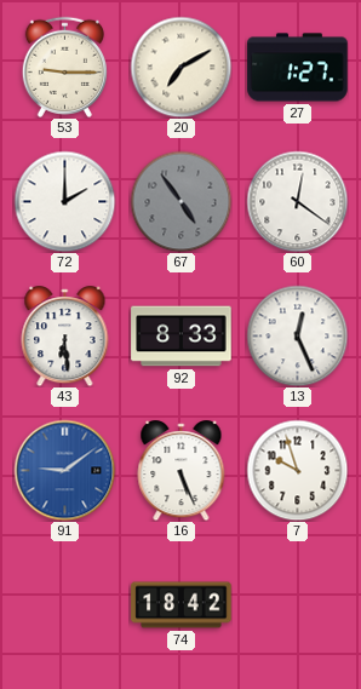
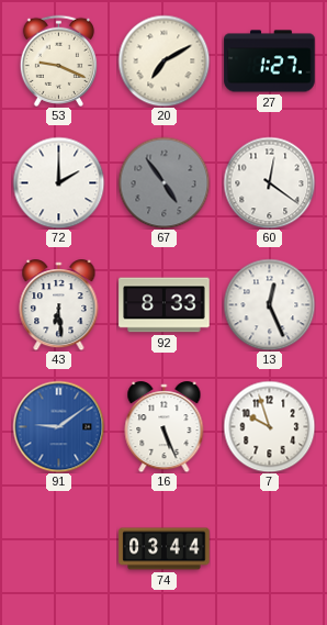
53: 9:15 -> 9:19
74: 18:42 -> 03:44
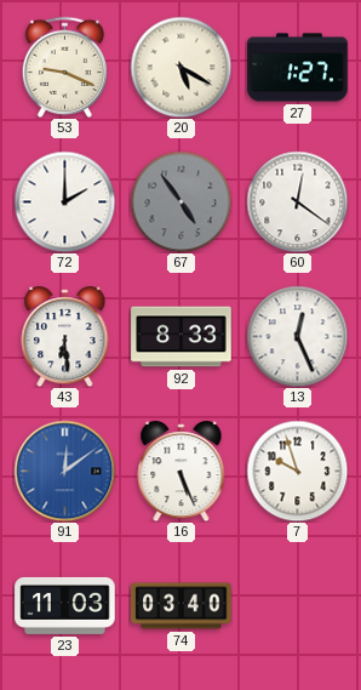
20: 7:10 -> 5:20
91: 9:09 -> 12:09
23: none -> 11:03
74: 03:44 -> 03:40
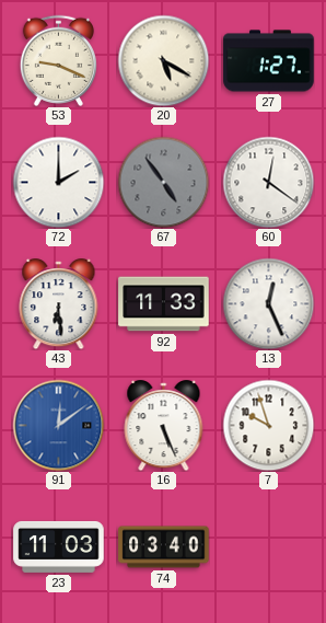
92: 8:33 -> 11:33
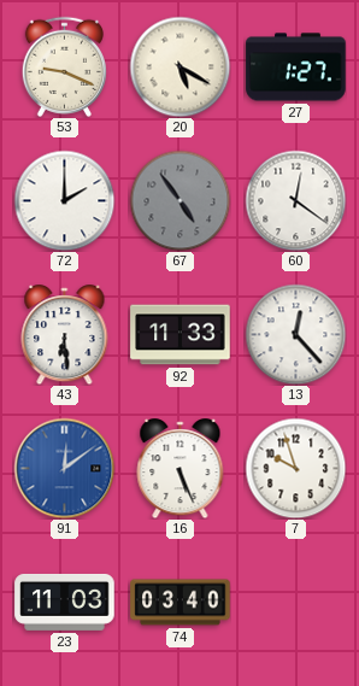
13: 12:26 -> 12:23
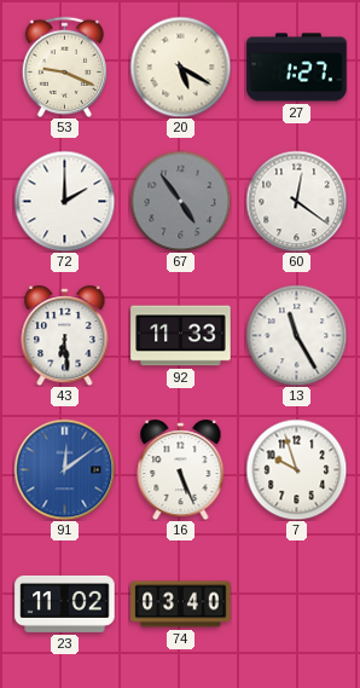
13: 12:23 -> 11:25
23: 11:03 -> 11:02
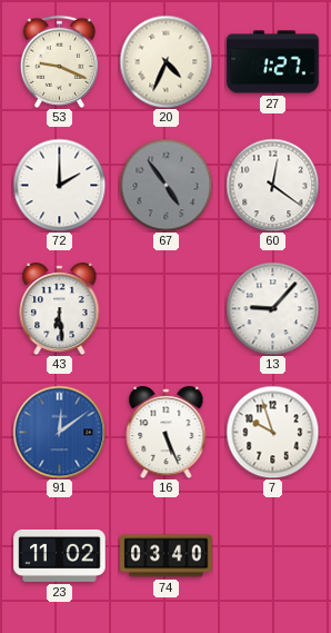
20: 5:20 -> 4:34
92: 11:33 -> none
13: 11:25 -> 9:07
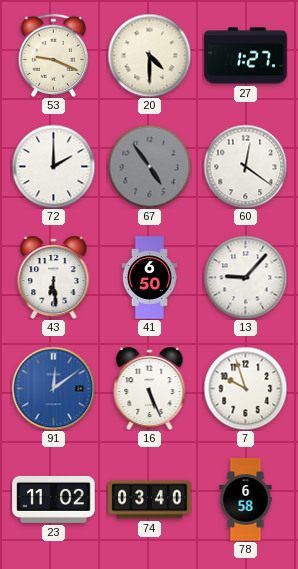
20: 4:34 -> 4:30
41: none -> 6:50
78: none -> 6:58
